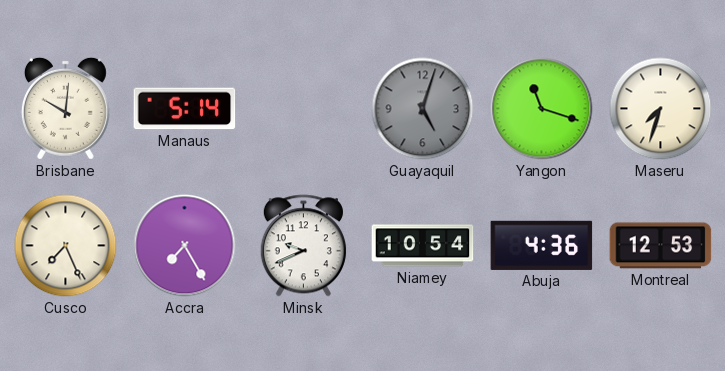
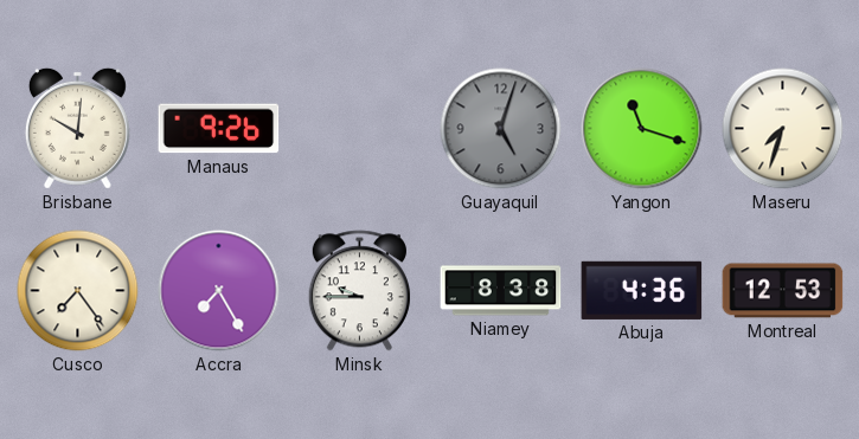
Manaus: 5:14 -> 9:26
Cusco: 7:26 -> 7:24
Minsk: 9:41 -> 9:45
Niamey: 10:54 -> 8:38
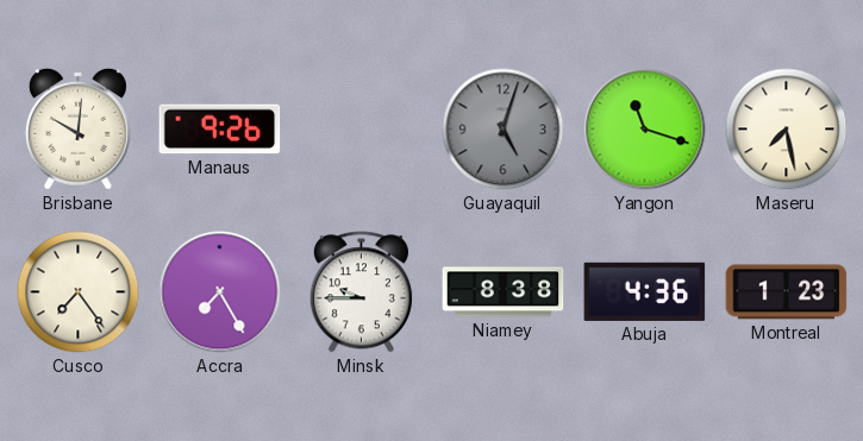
Maseru: 7:33 -> 7:28
Montreal: 12:53 -> 1:23
